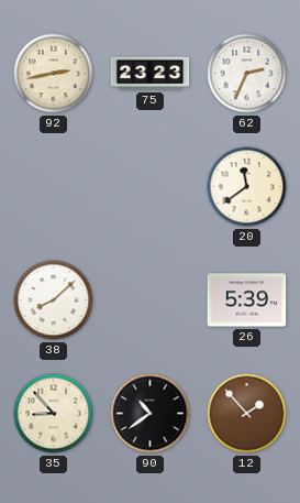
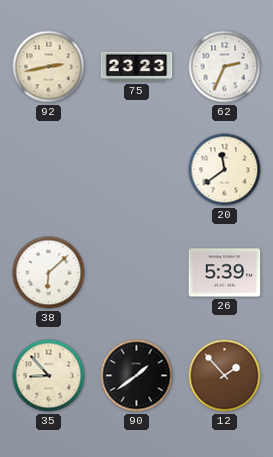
38: 8:08 -> 6:08
90: 10:39 -> 1:39
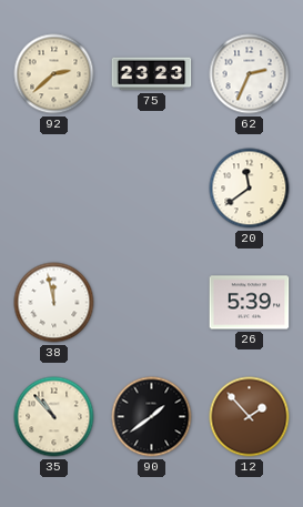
92: 2:43 -> 2:38
38: 6:08 -> 11:58
35: 8:53 -> 10:53
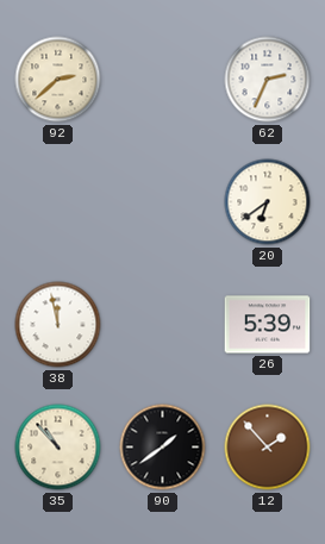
75: 23:23 -> none
20: 11:39 -> 6:39
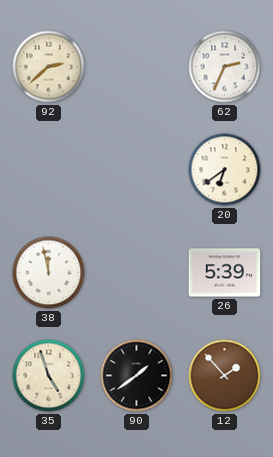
35: 10:53 -> 4:57
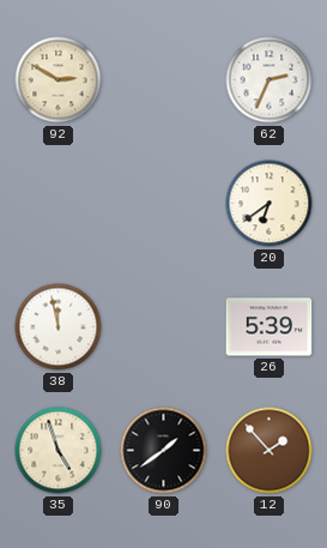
92: 2:38 -> 2:50
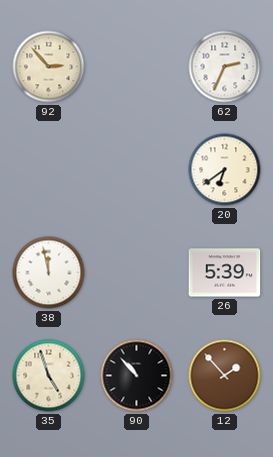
92: 2:50 -> 2:53
90: 1:39 -> 10:53
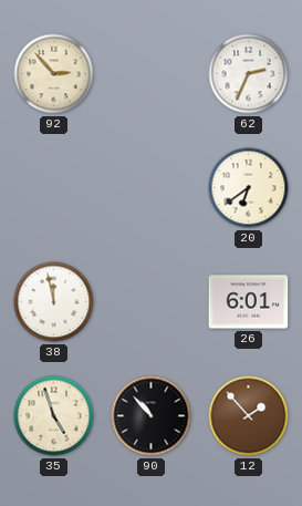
26: 5:39 -> 6:01
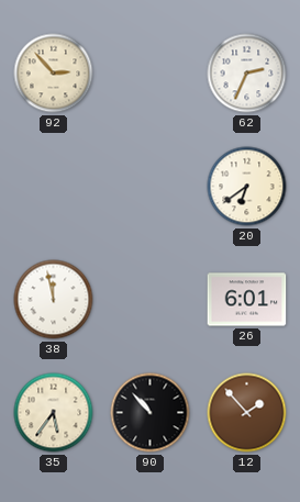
35: 4:57 -> 5:36
